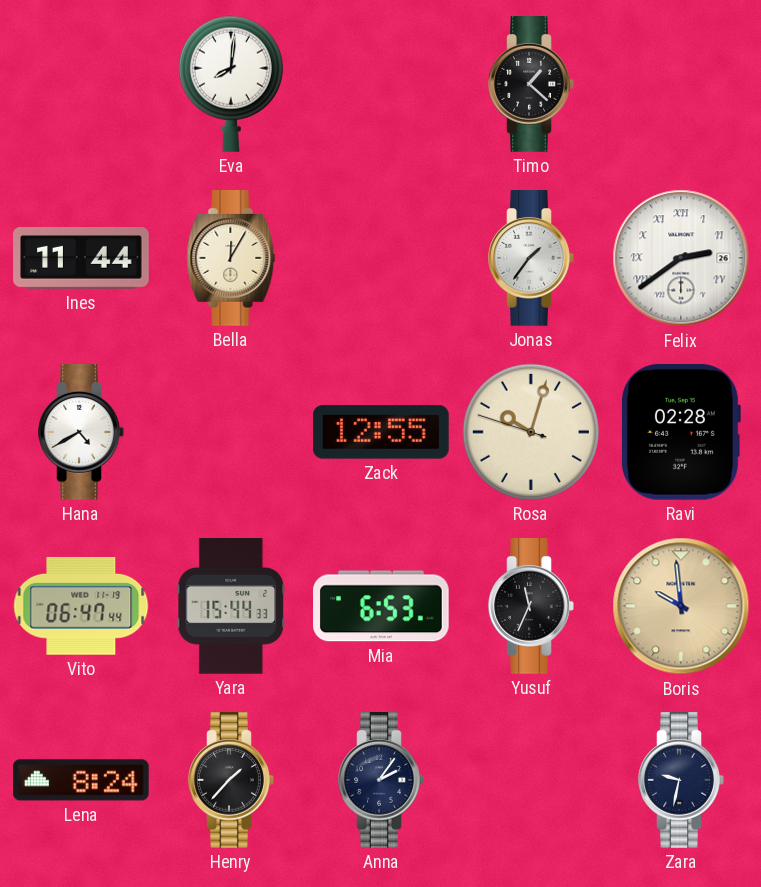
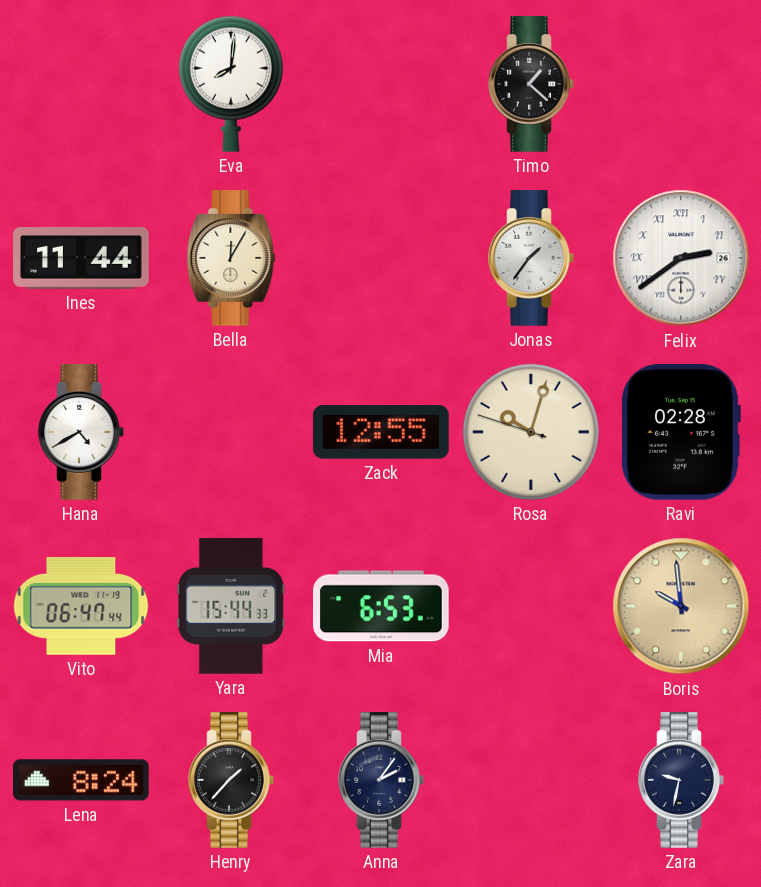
Yusuf: 11:34 -> none
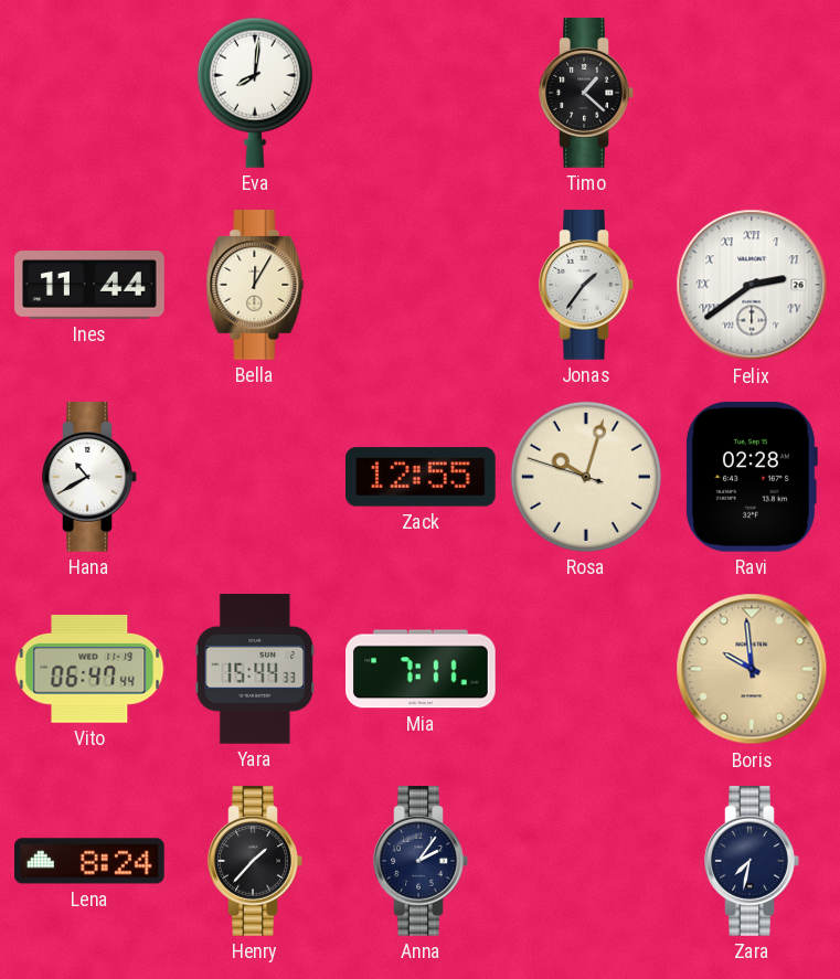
Hana: 4:40 -> 10:40
Mia: 6:53 -> 7:11
Zara: 9:32 -> 7:32
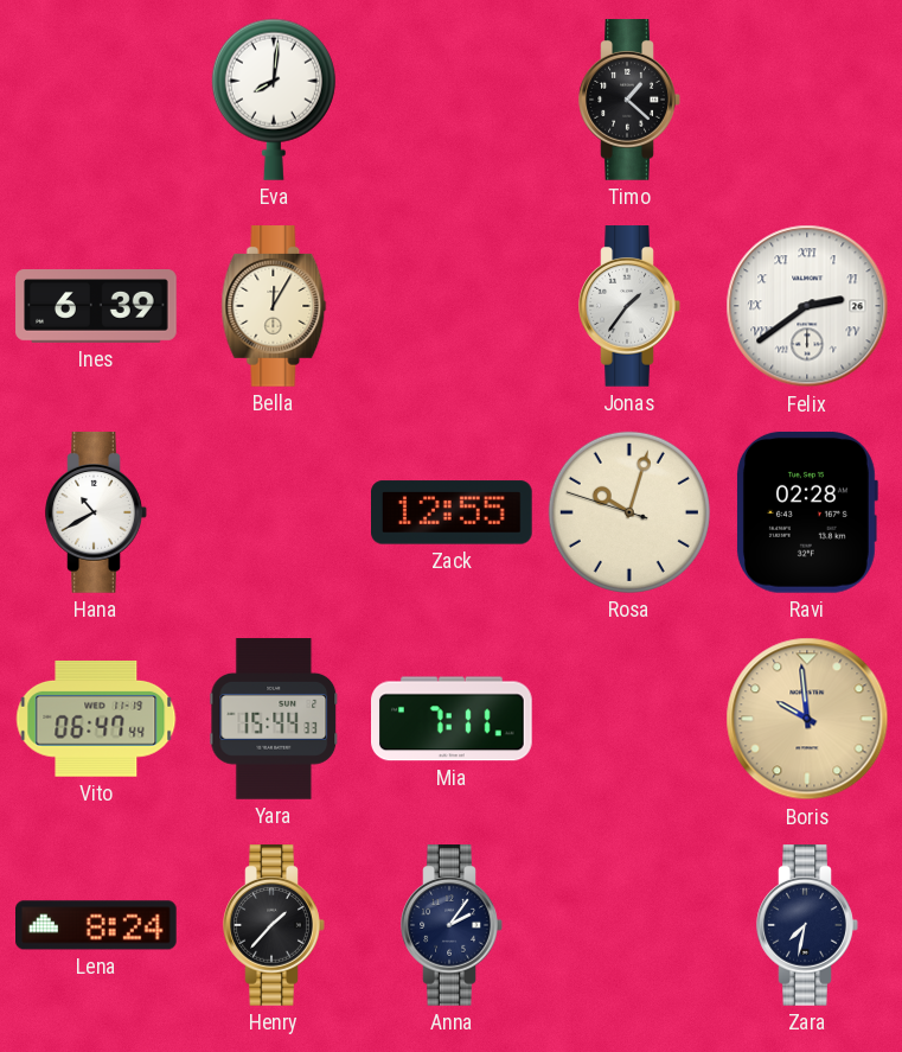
Ines: 11:44 -> 6:39
